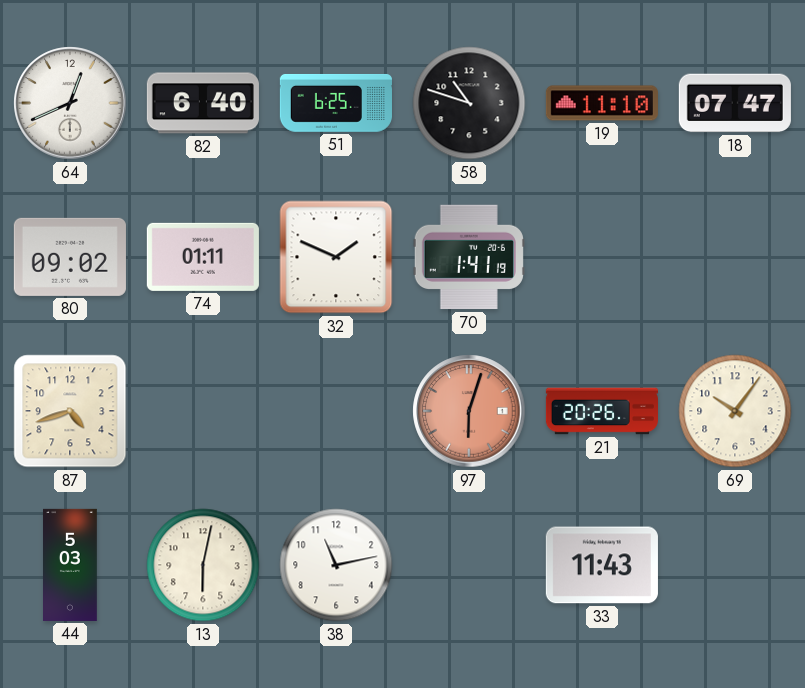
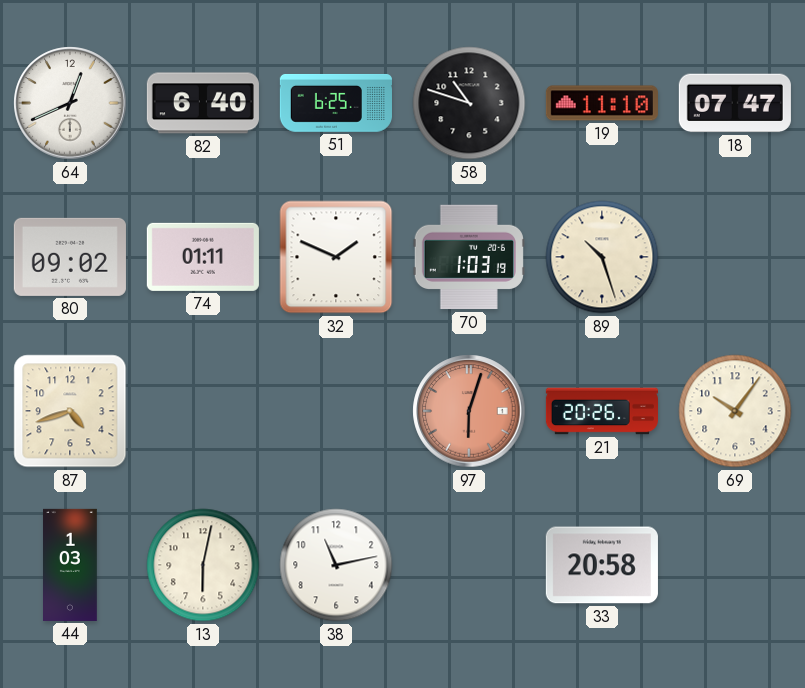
70: 1:41 -> 1:03
89: none -> 10:27
44: 5:03 -> 1:03
33: 11:43 -> 20:58
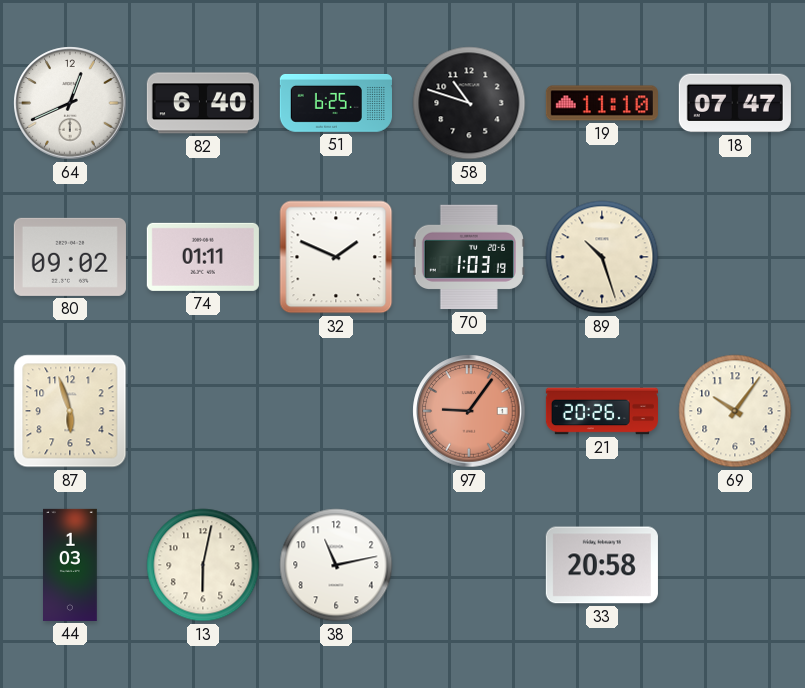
87: 4:42 -> 5:57
97: 6:03 -> 9:06
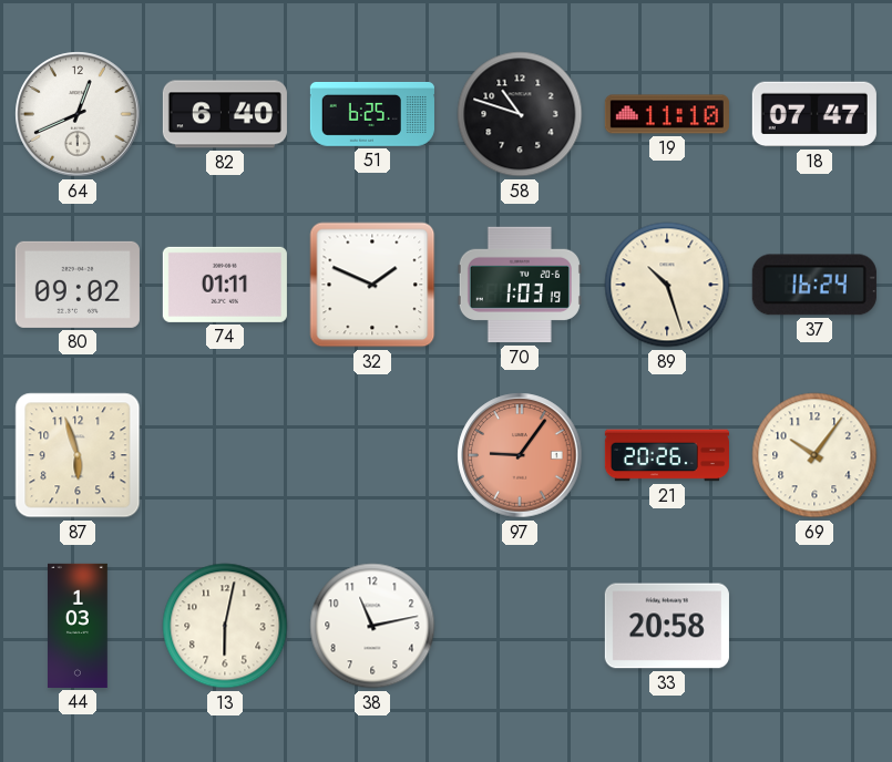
37: none -> 16:24
